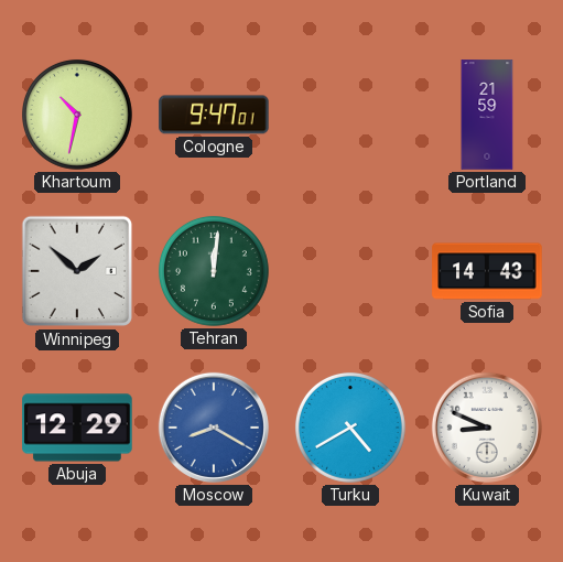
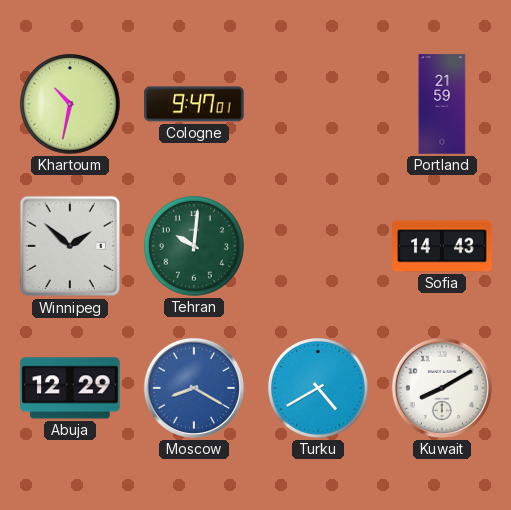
Tehran: 12:01 -> 10:01
Kuwait: 8:49 -> 8:10
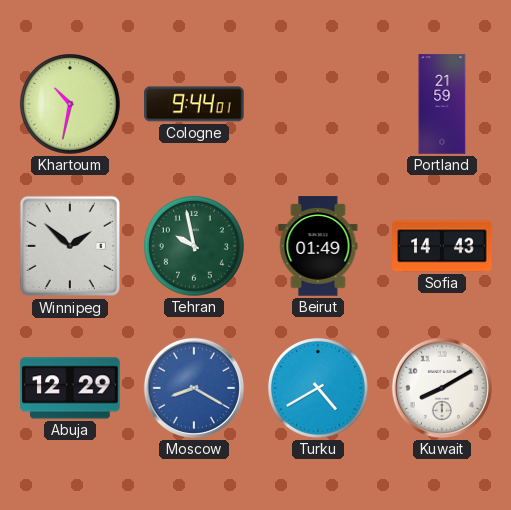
Cologne: 9:47 -> 9:44
Tehran: 10:01 -> 9:58
Beirut: none -> 01:49
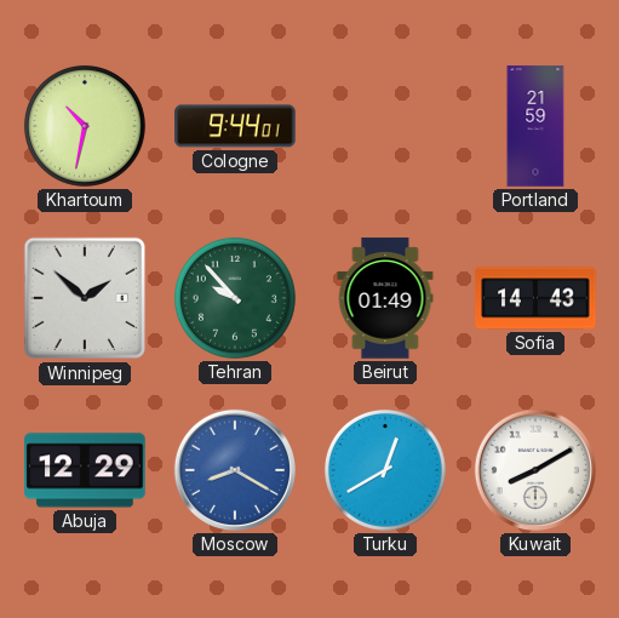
Tehran: 9:58 -> 9:53
Turku: 4:40 -> 12:40
